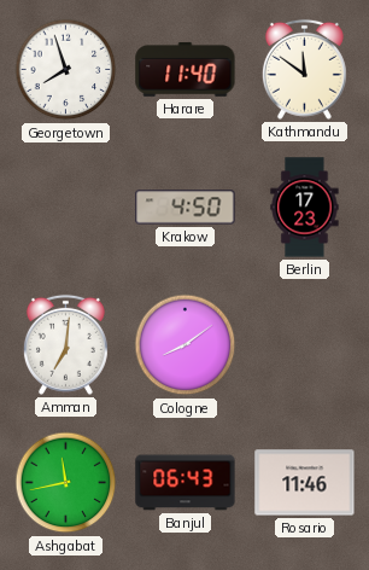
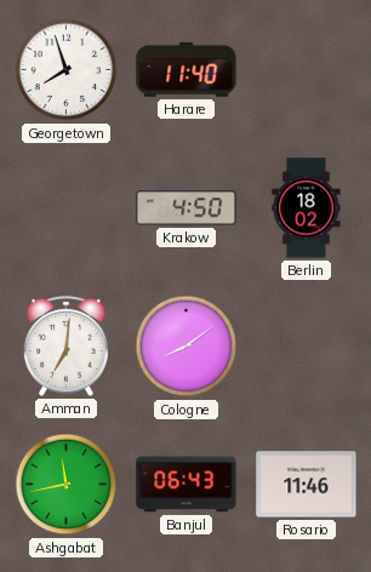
Kathmandu: 11:51 -> none
Berlin: 17:23 -> 18:02
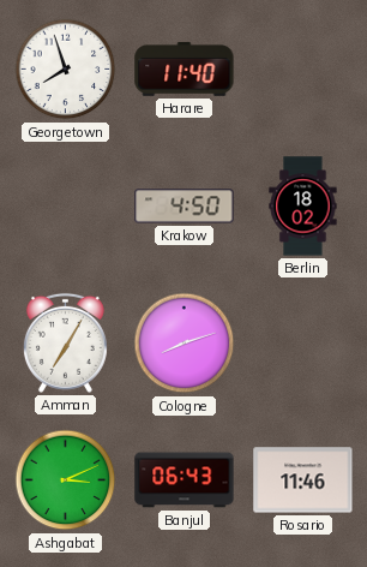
Amman: 7:01 -> 7:05
Cologne: 8:09 -> 8:12
Ashgabat: 11:43 -> 3:11
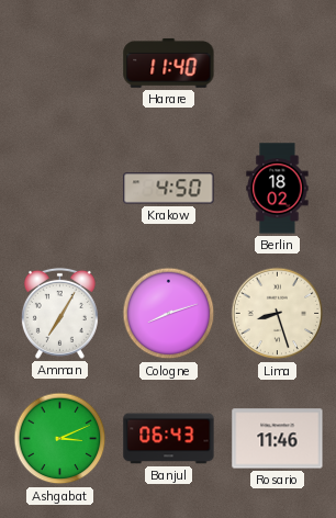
Georgetown: 7:57 -> none
Lima: none -> 8:27
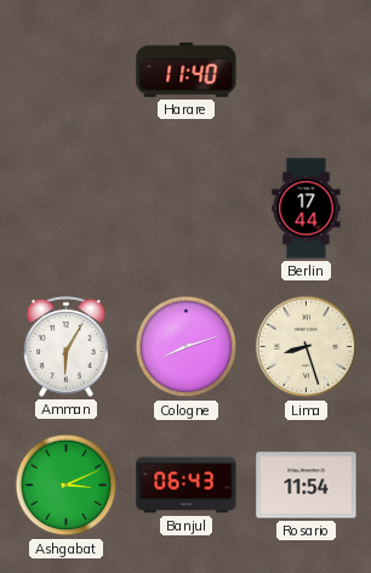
Krakow: 4:50 -> none
Berlin: 18:02 -> 17:44
Amman: 7:05 -> 6:05
Rosario: 11:46 -> 11:54
